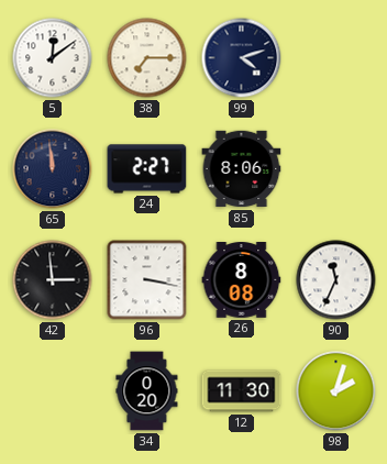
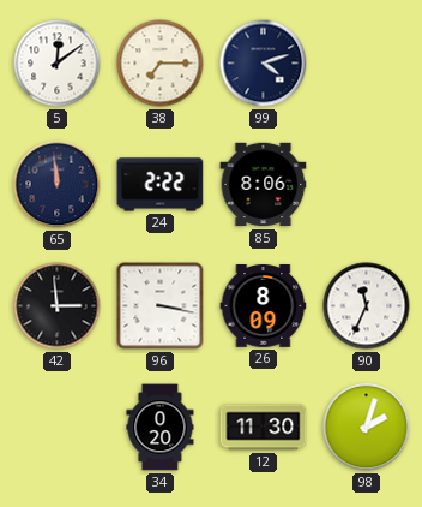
24: 2:27 -> 2:22
26: 8:08 -> 8:09
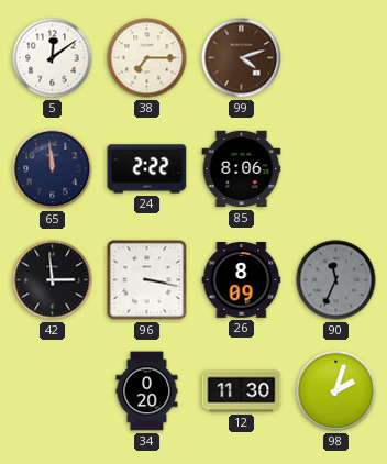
99 dial: navy -> brown
90 dial: white -> grey
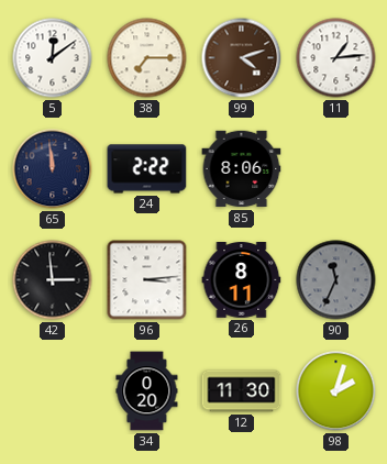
11: none -> 1:14
96: 3:17 -> 3:14
26: 8:09 -> 8:11
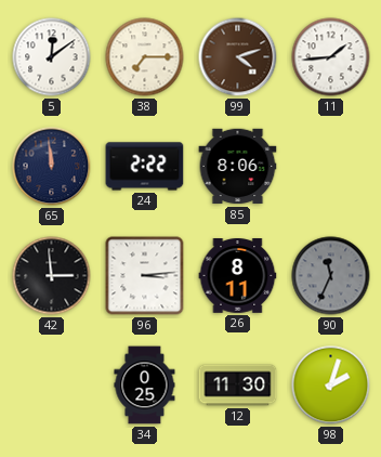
11: 1:14 -> 1:44
34: 0:20 -> 0:25
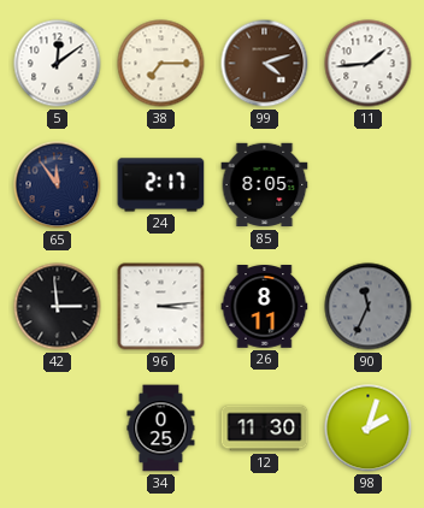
65: 11:59 -> 11:54
24: 2:22 -> 2:17
85: 8:06 -> 8:05
